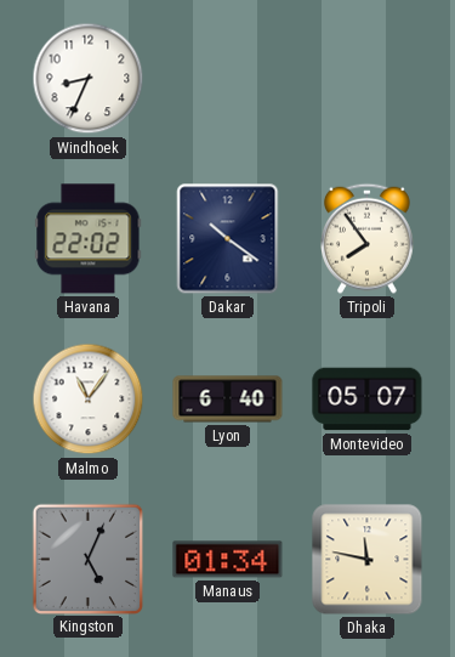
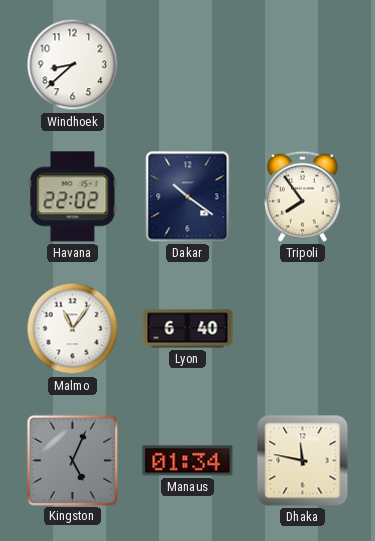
Windhoek: 8:34 -> 8:38
Montevideo: 05:07 -> none
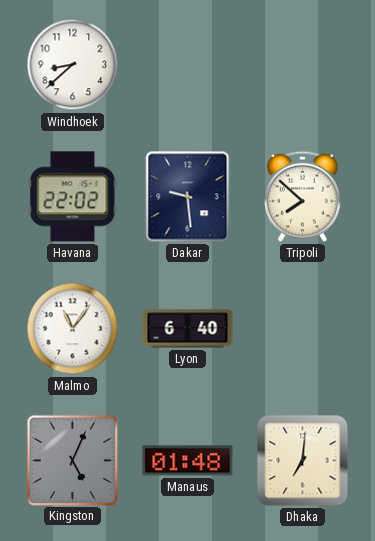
Dakar: 10:21 -> 9:29
Tripoli: 7:54 -> 7:52
Manaus: 01:34 -> 01:48
Dhaka: 11:47 -> 7:01
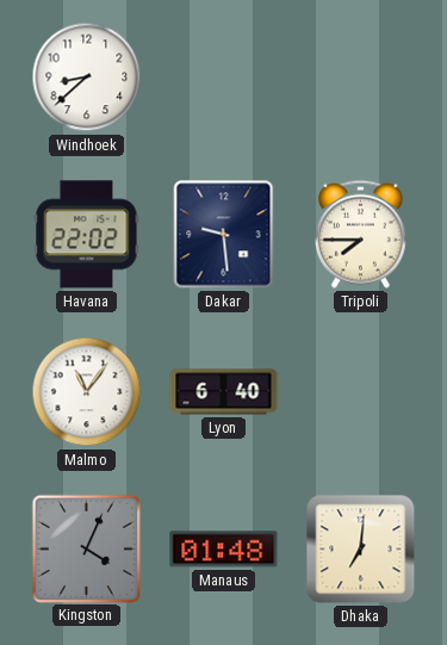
Tripoli: 7:52 -> 7:45
Kingston: 5:04 -> 4:04
